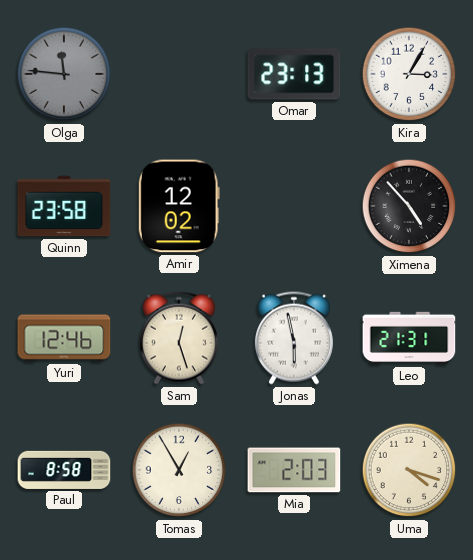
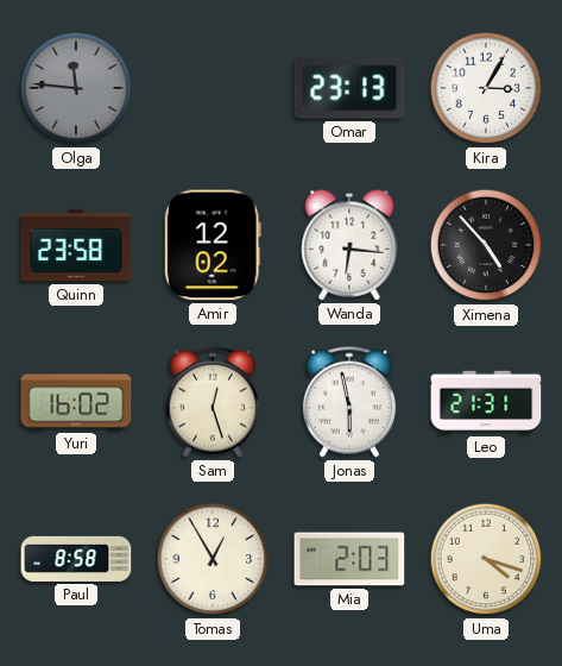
Wanda: none -> 6:16
Yuri: 12:46 -> 16:02
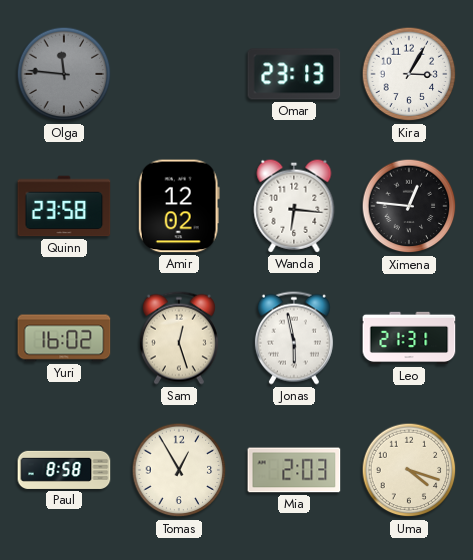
Ximena: 4:53 -> 12:46
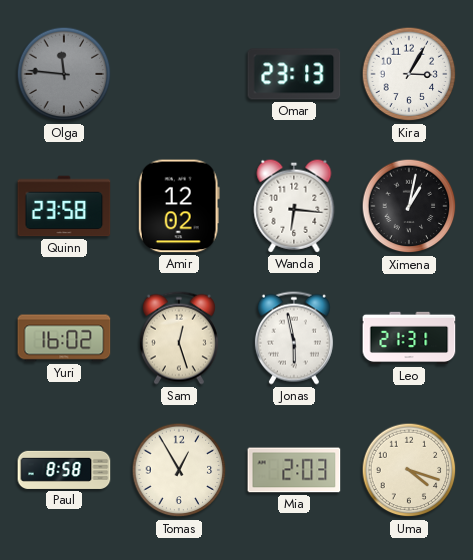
Ximena: 12:46 -> 1:02
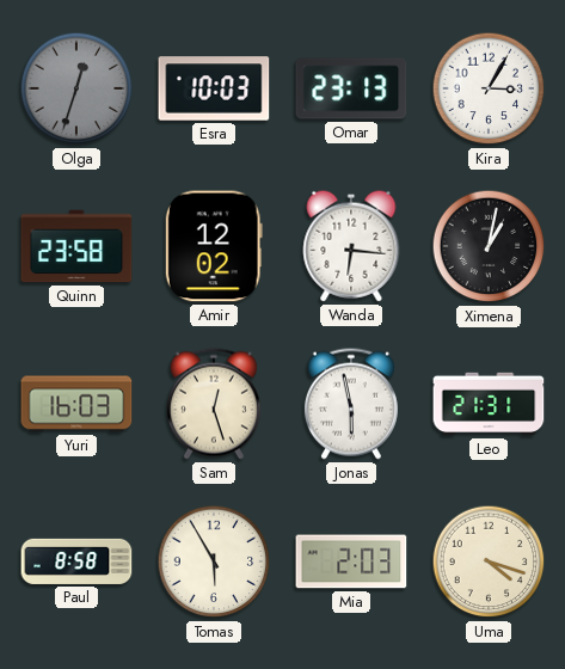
Olga: 11:46 -> 12:33
Esra: none -> 10:03
Yuri: 16:02 -> 16:03
Tomas: 12:55 -> 5:55
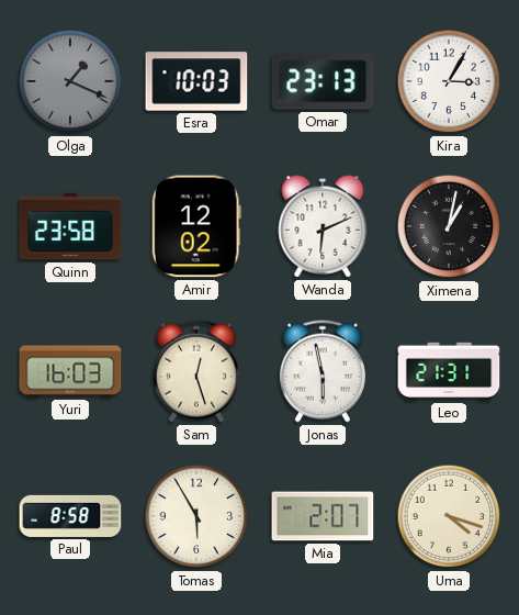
Olga: 12:33 -> 1:19
Wanda: 6:16 -> 6:11
Mia: 2:03 -> 2:07
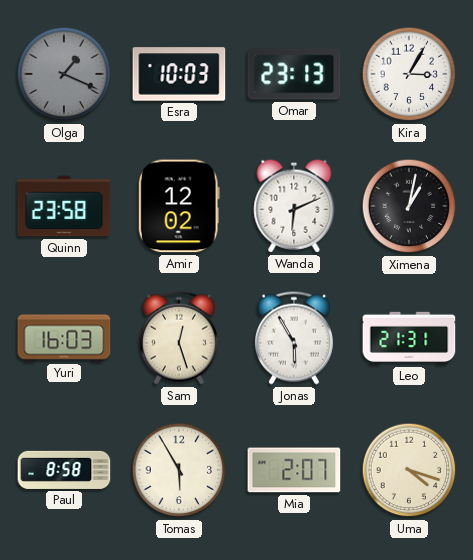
Jonas: 5:58 -> 5:55
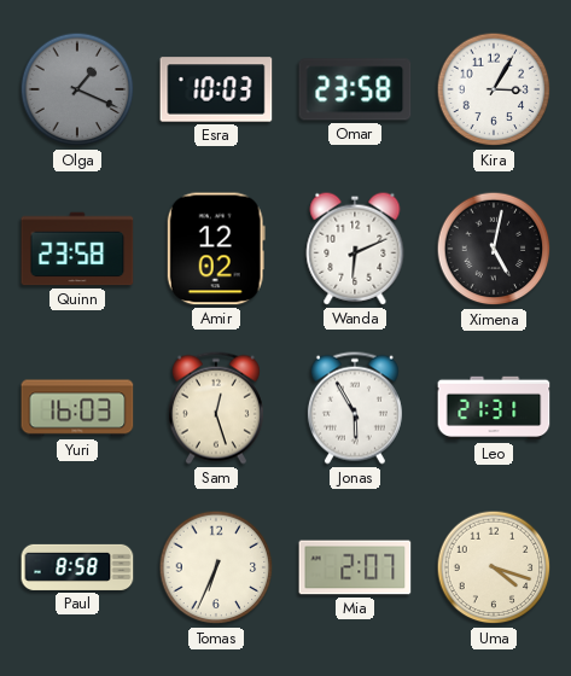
Omar: 23:13 -> 23:58
Ximena: 1:02 -> 5:02
Tomas: 5:55 -> 6:34
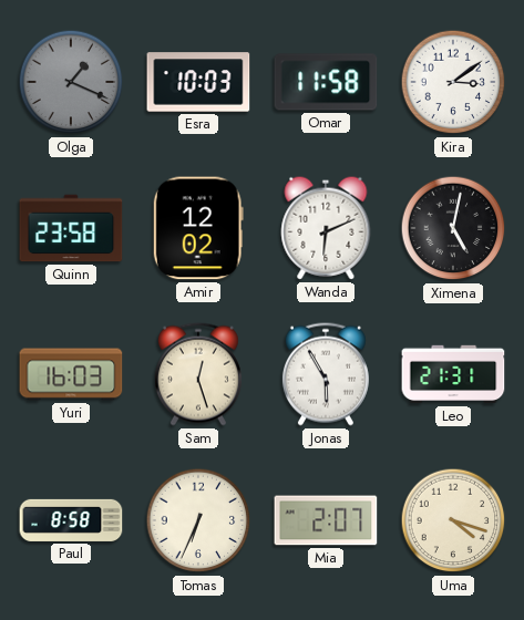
Omar: 23:58 -> 11:58
Kira: 3:05 -> 3:09
